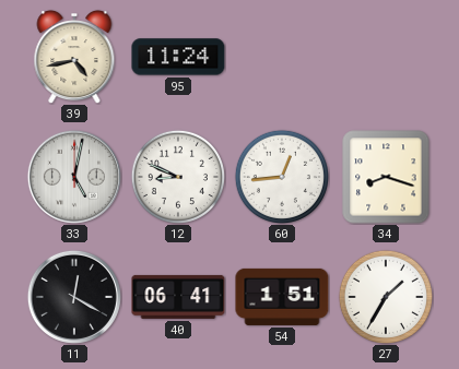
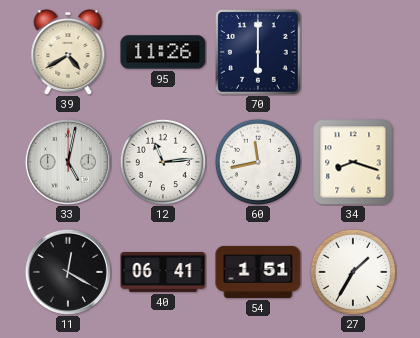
39: 4:43 -> 4:40
95: 11:24 -> 11:26
70: none -> 6:00
12: 8:49 -> 11:14
60: 12:44 -> 11:43
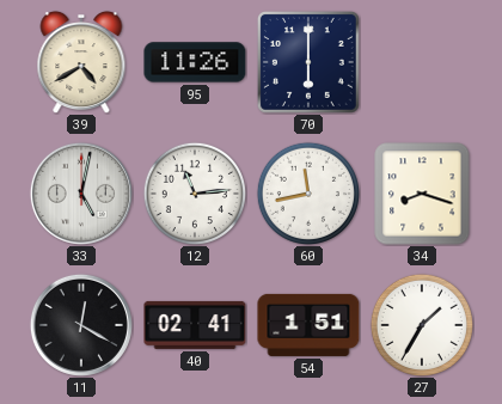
40: 06:41 -> 02:41
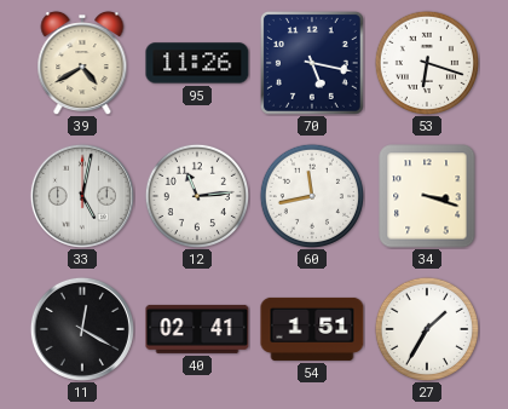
70: 6:00 -> 5:17
53: none -> 6:18
34: 8:18 -> 3:18
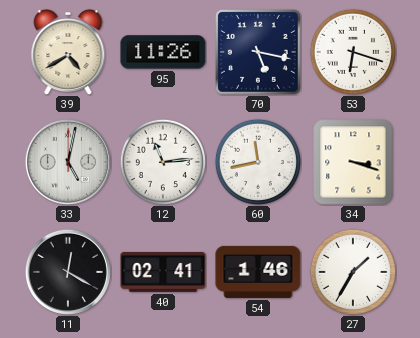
54: 1:51 -> 1:46
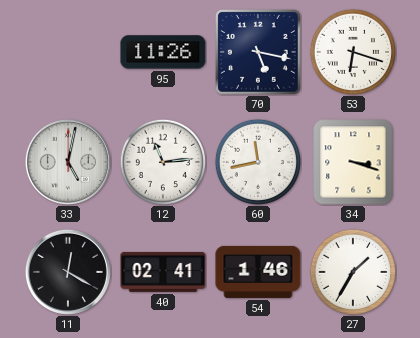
39: 4:40 -> none
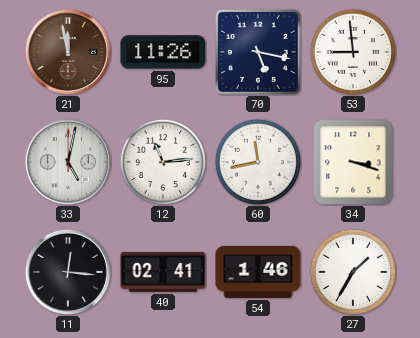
21: none -> 11:58
53: 6:18 -> 8:59
11: 12:20 -> 12:16
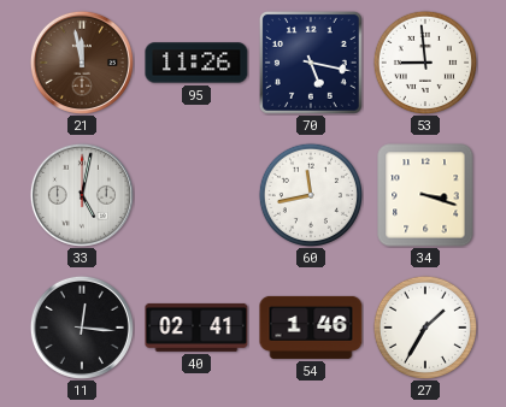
12: 11:14 -> none
